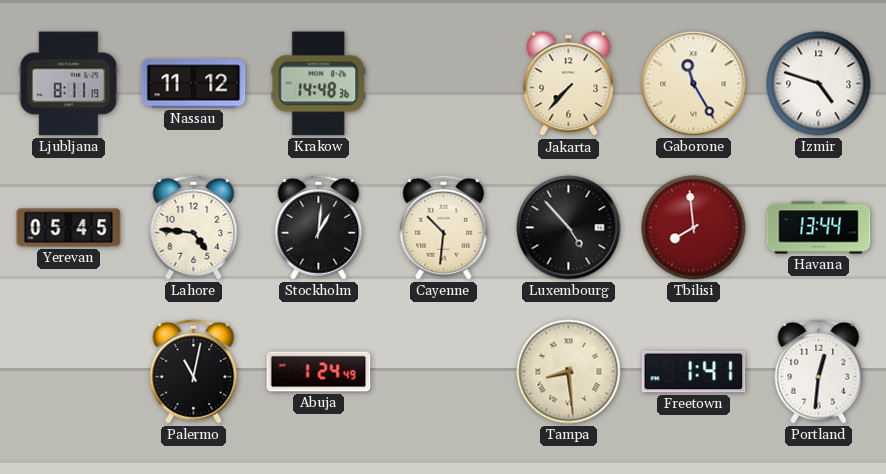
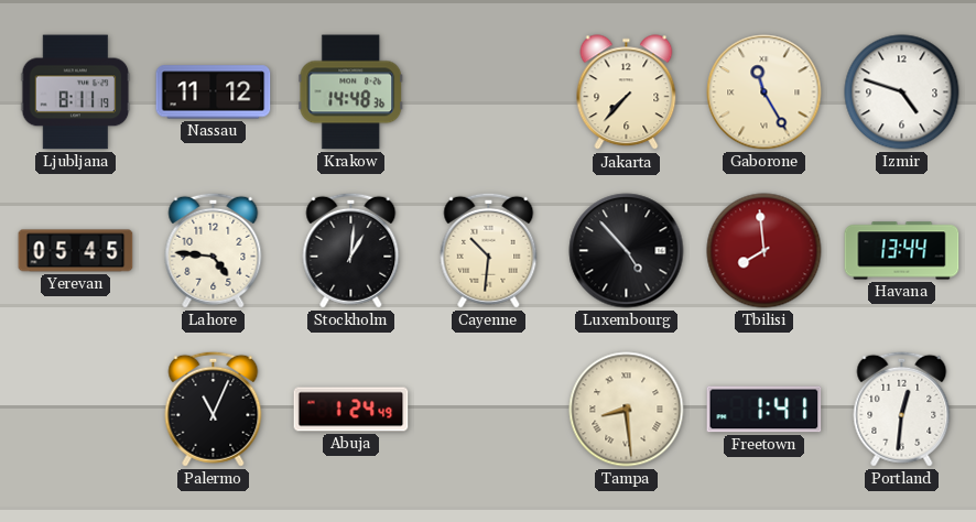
Palermo: 11:02 -> 11:04
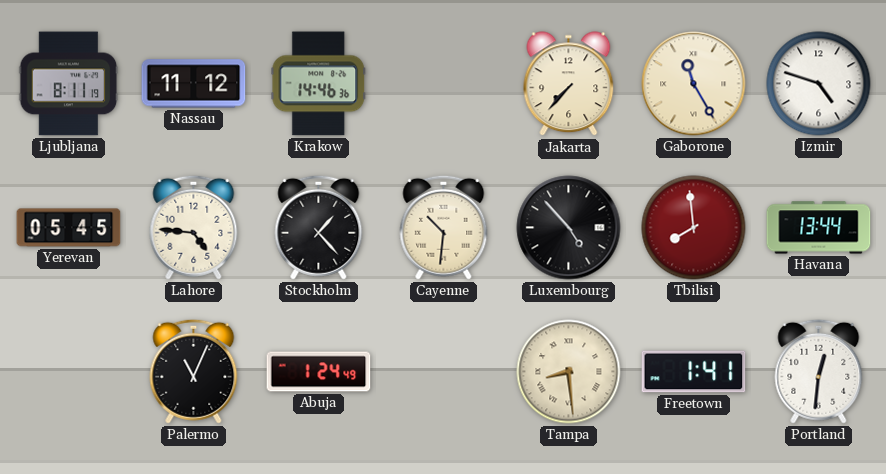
Krakow: 14:48 -> 14:46
Stockholm: 1:01 -> 1:23
